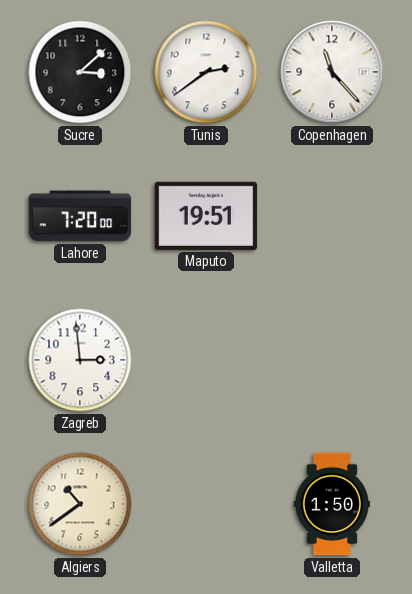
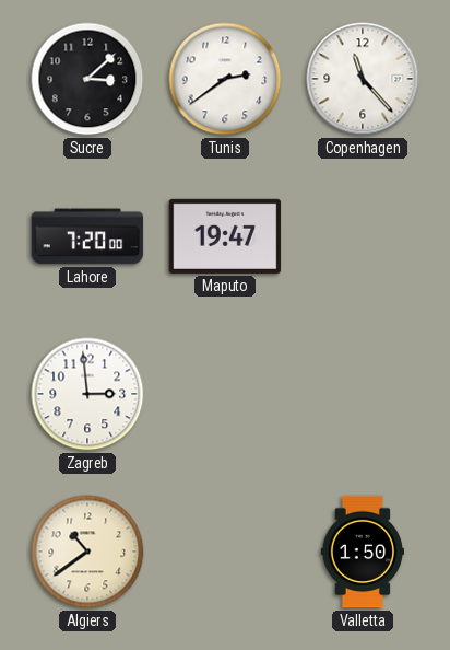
Maputo: 19:51 -> 19:47
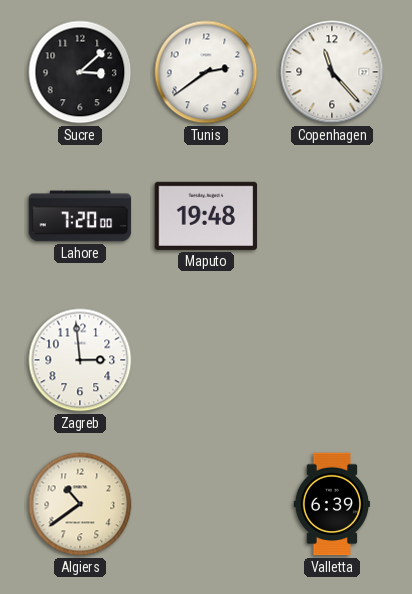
Maputo: 19:47 -> 19:48
Valletta: 1:50 -> 6:39
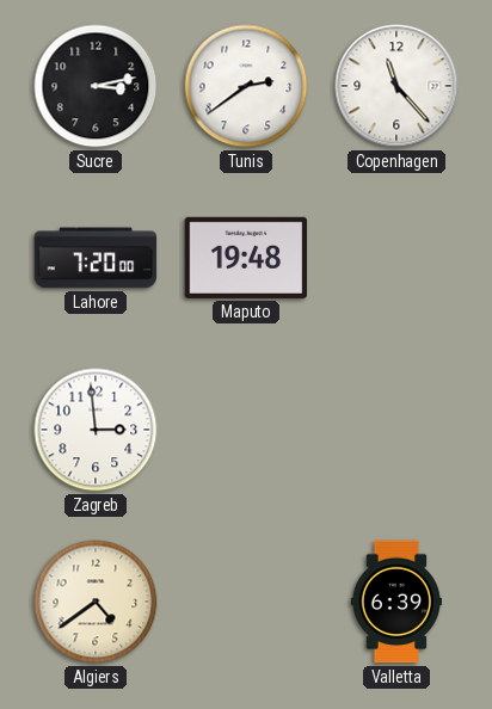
Sucre: 3:08 -> 3:13
Algiers: 10:39 -> 4:39
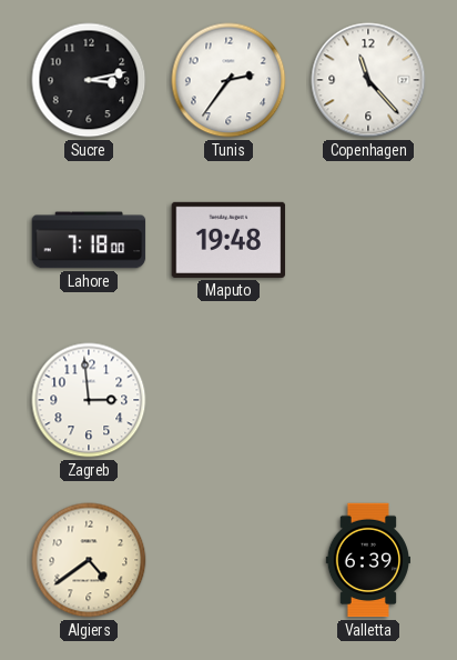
Tunis: 2:39 -> 2:36
Lahore: 7:20 -> 7:18
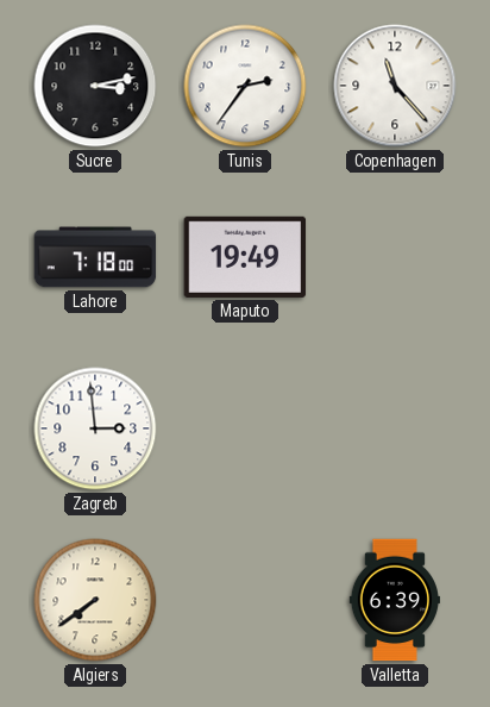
Maputo: 19:48 -> 19:49
Algiers: 4:39 -> 7:39
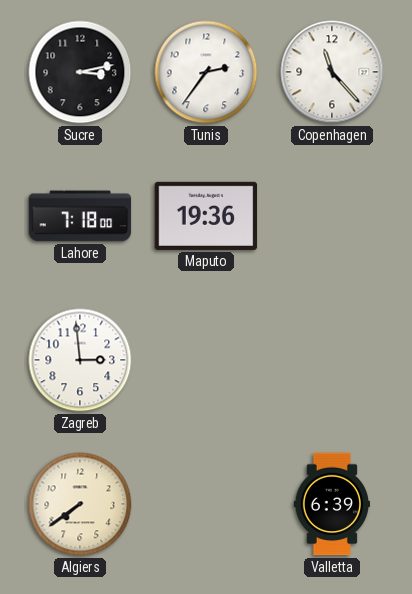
Maputo: 19:49 -> 19:36
